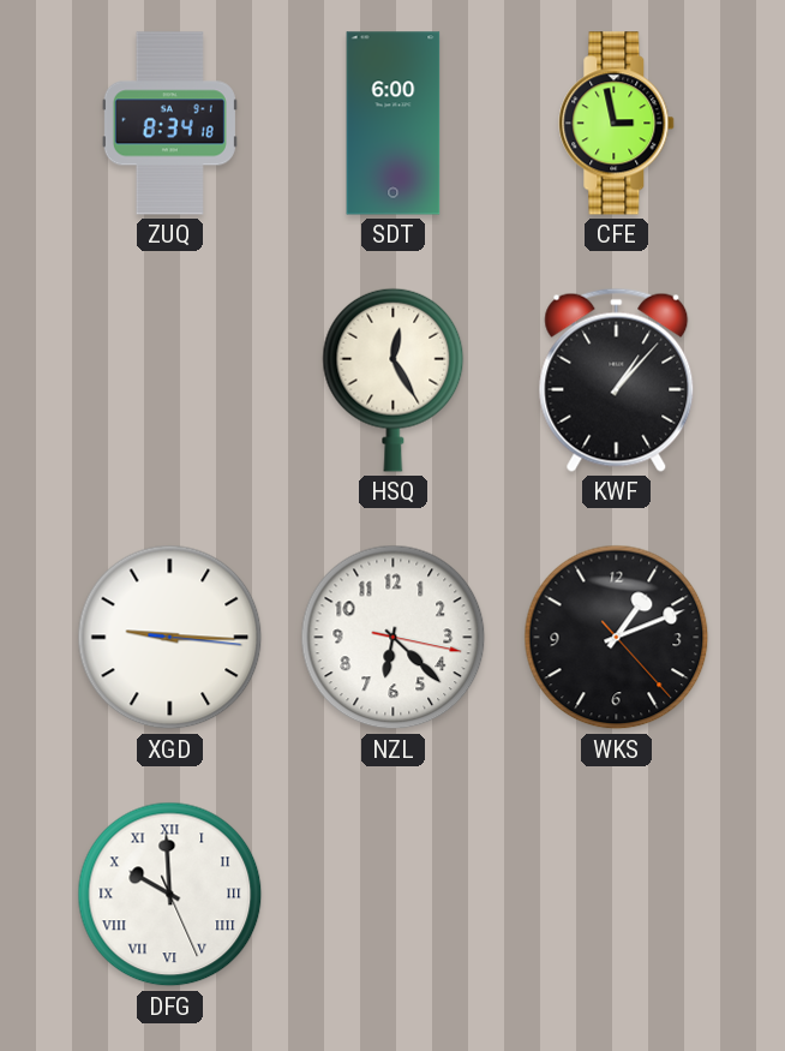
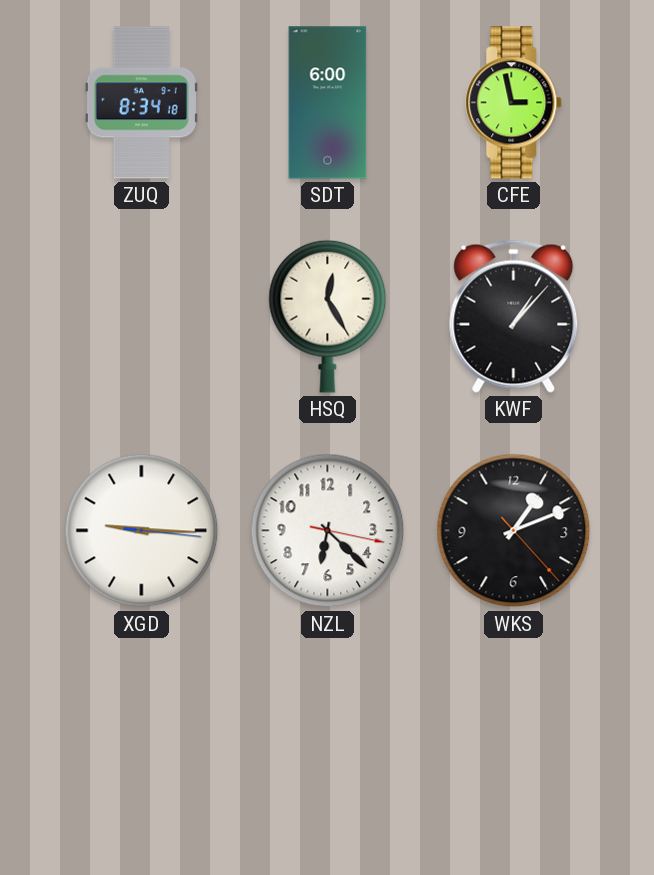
DFG: 9:59 -> none
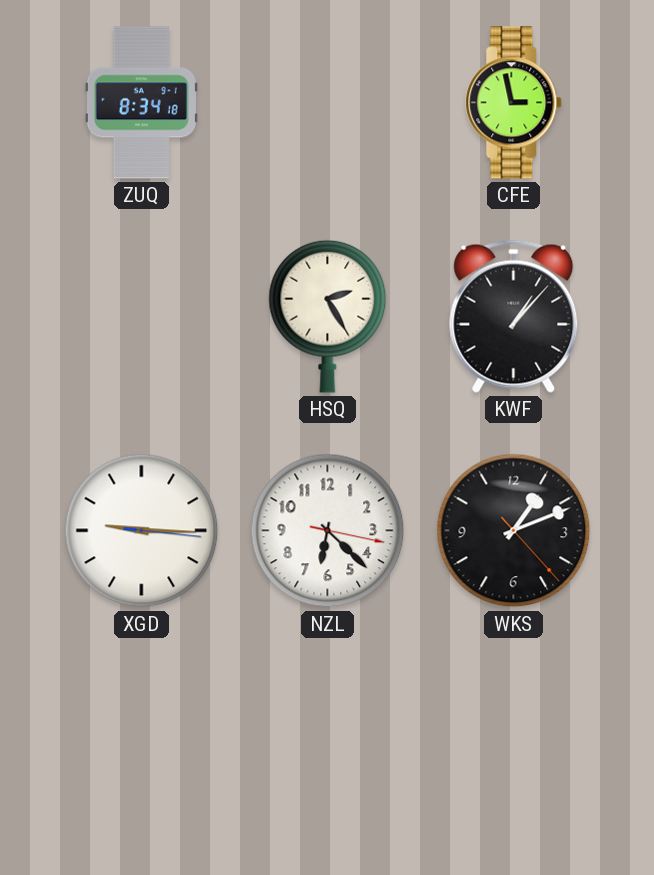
SDT: 6:00 -> none
HSQ: 12:25 -> 2:25
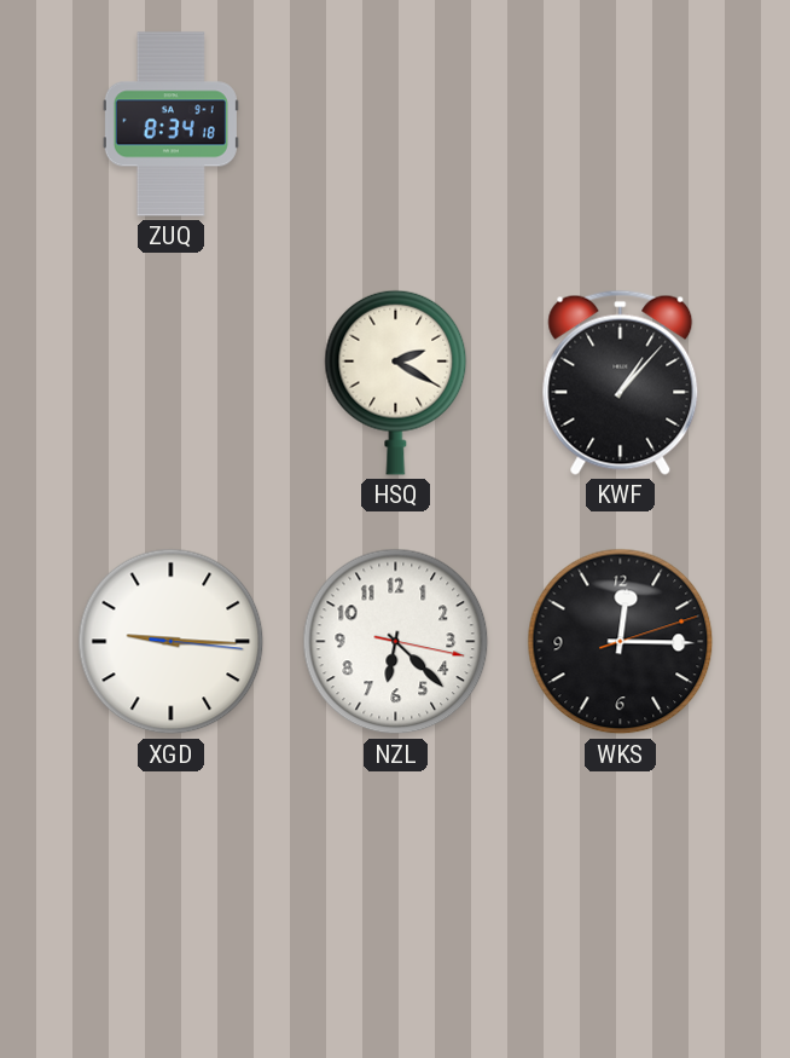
CFE: 2:58 -> none
HSQ: 2:25 -> 2:20
WKS: 1:11 -> 12:15
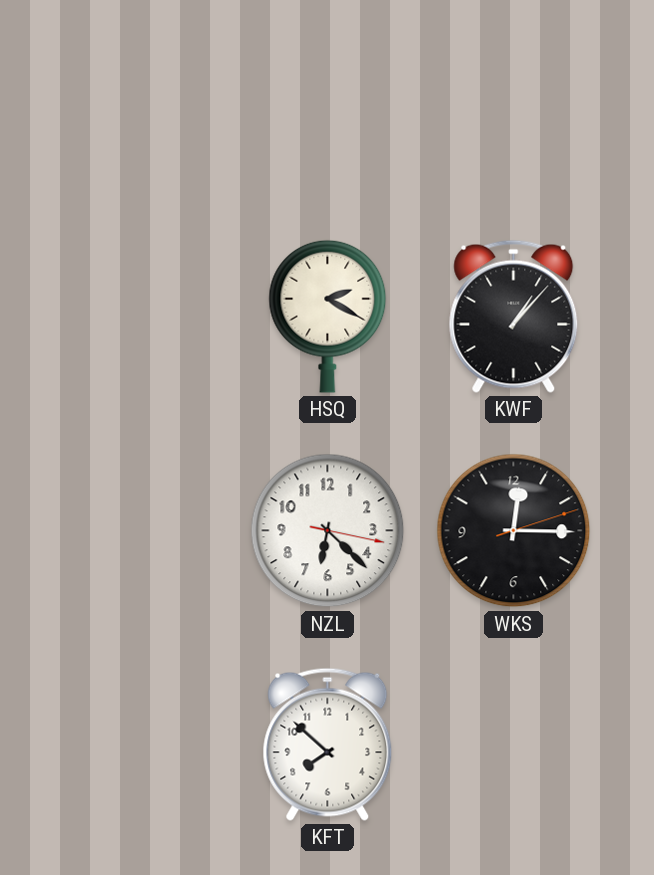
ZUQ: 8:34 -> none
XGD: 9:15 -> none
KFT: none -> 7:52
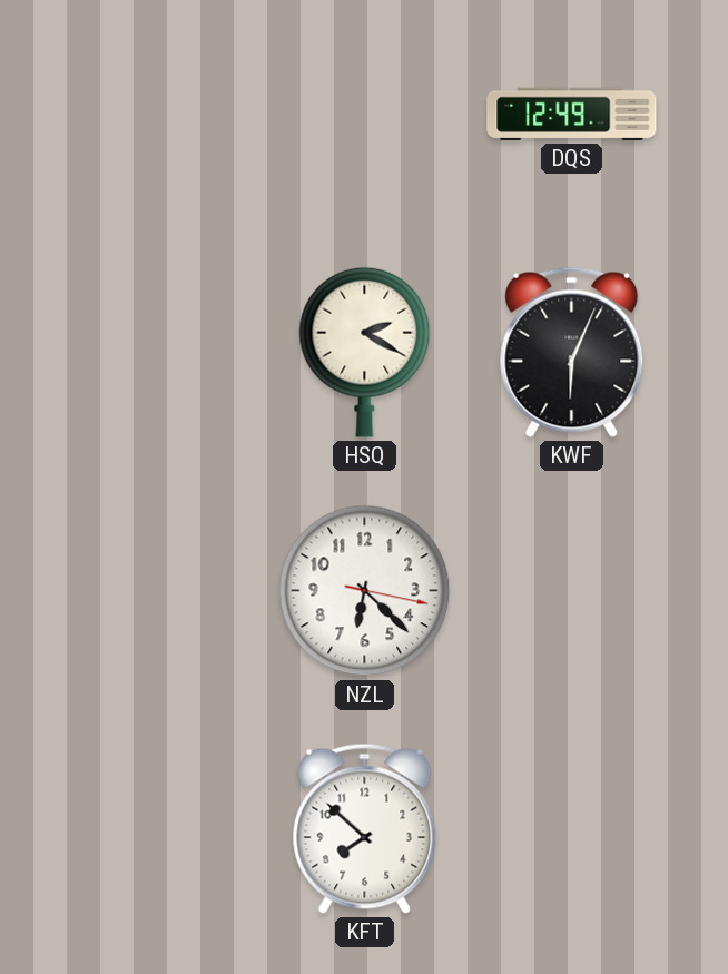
DQS: none -> 12:49
KWF: 1:07 -> 6:04
WKS: 12:15 -> none
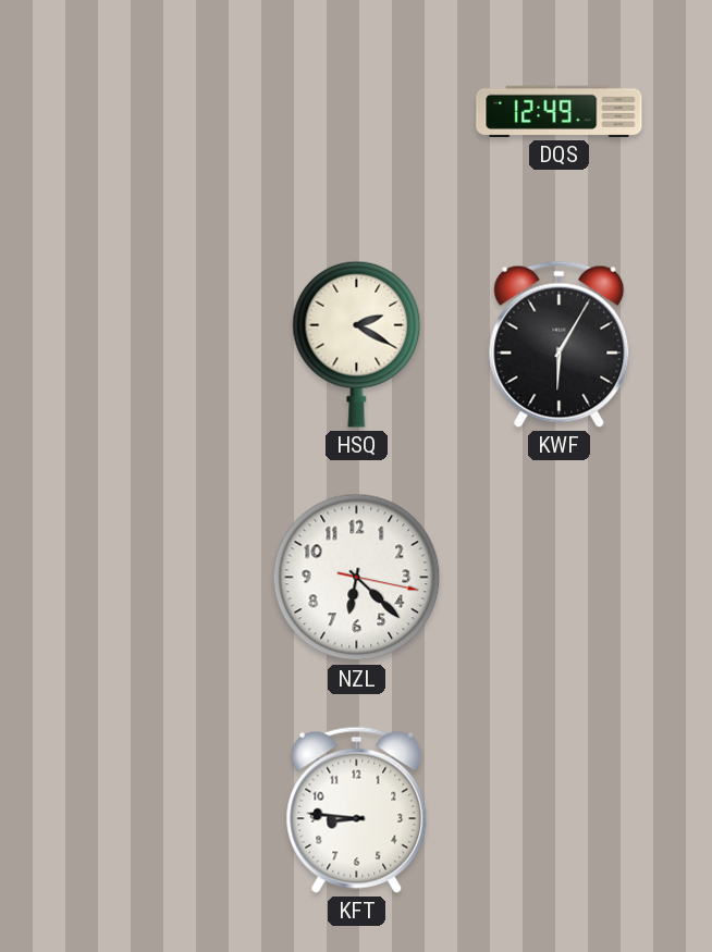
KWF: 6:04 -> 6:05
KFT: 7:52 -> 8:46
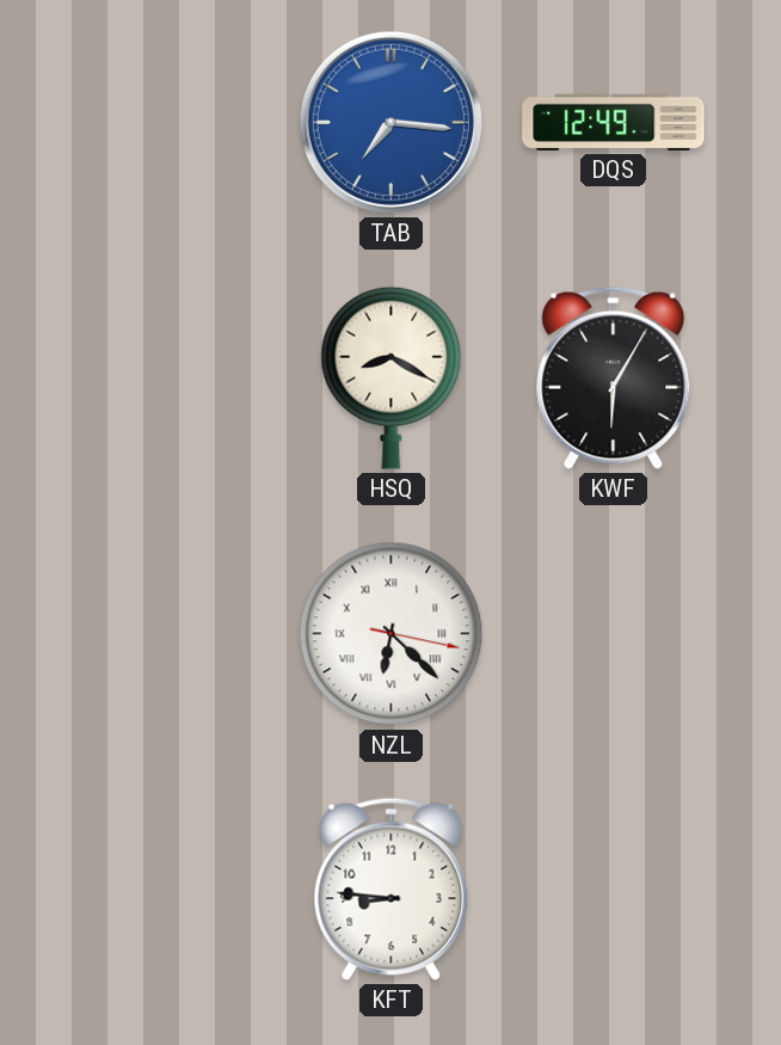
TAB: none -> 7:16
HSQ: 2:20 -> 8:20
NZL numerals: Arabic -> Roman
